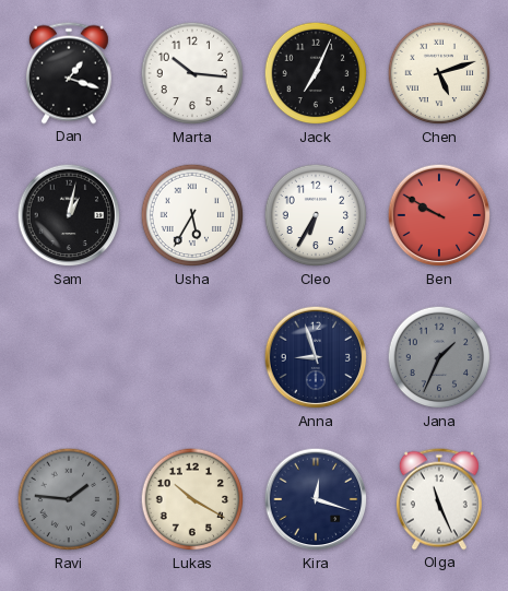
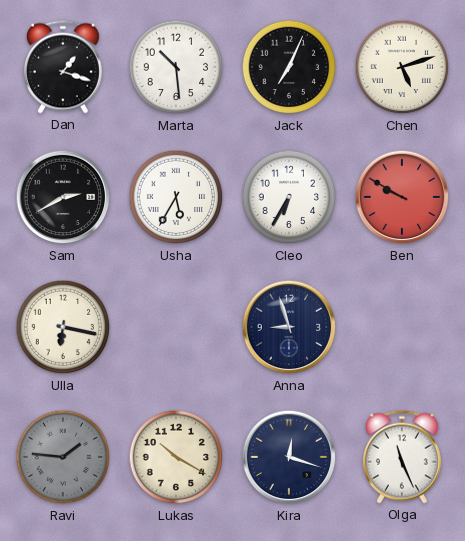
Marta: 10:16 -> 10:29
Sam: 1:02 -> 2:40
Ulla: none -> 6:17
Jana: 1:34 -> none
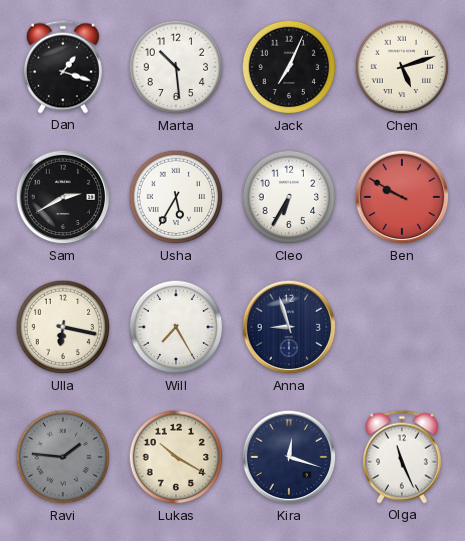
Will: none -> 7:25
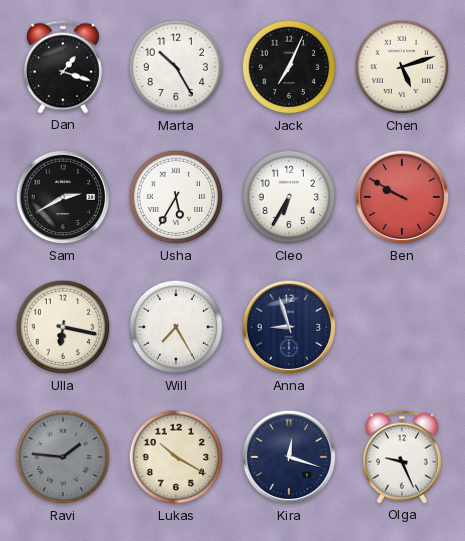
Marta: 10:29 -> 10:25
Olga: 11:26 -> 9:26
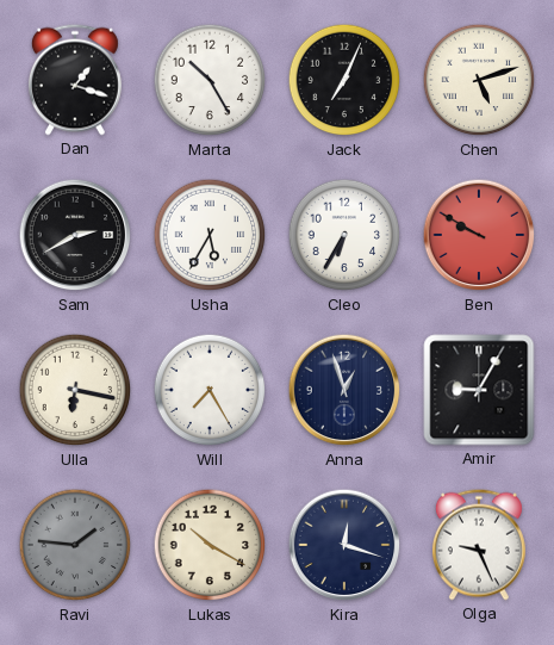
Anna: 8:57 -> 12:57
Amir: none -> 9:05
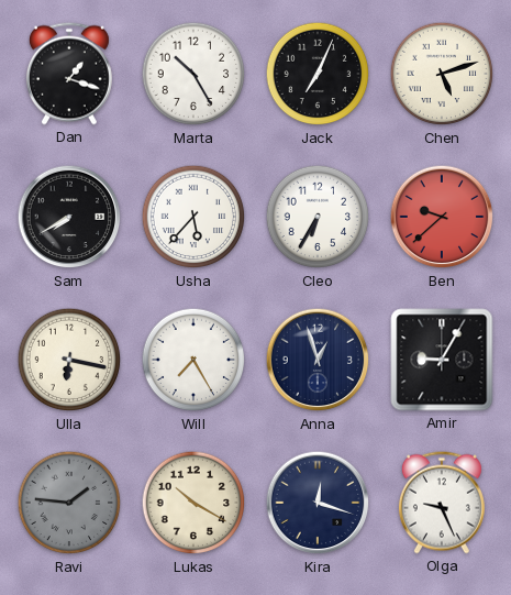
Sam: 2:40 -> 7:40
Usha: 5:35 -> 5:37
Ben: 9:50 -> 9:38
